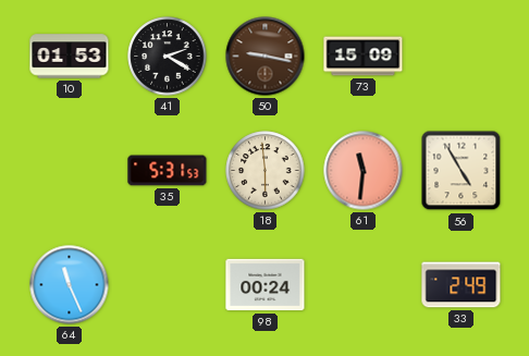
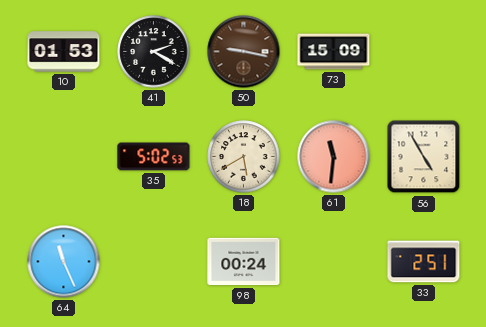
35: 5:31 -> 5:02
18: 5:59 -> 5:40
33: 2:49 -> 2:51
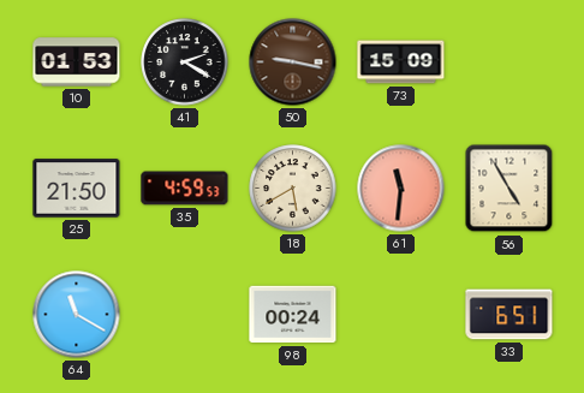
25: none -> 21:50
35: 5:02 -> 4:59
64: 11:26 -> 11:20
33: 2:51 -> 6:51
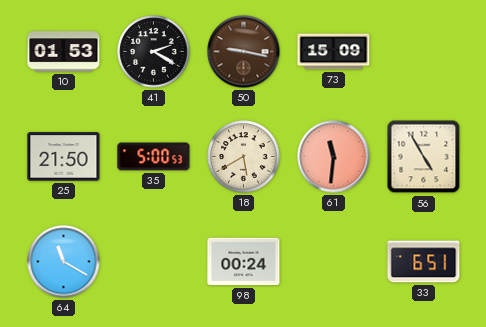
35: 4:59 -> 5:00
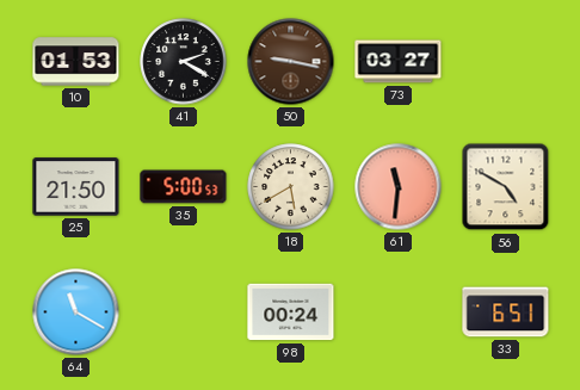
73: 15:09 -> 03:27
56: 4:55 -> 4:50
